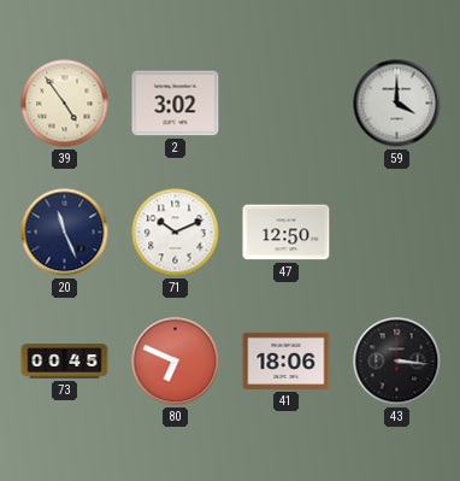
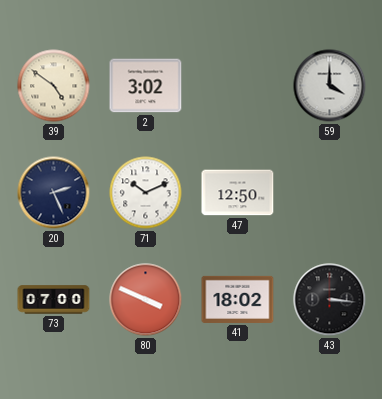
39: 4:54 -> 4:51
20: 11:26 -> 2:26
73: 00:45 -> 07:00
80: 6:49 -> 3:49
41: 18:06 -> 18:02
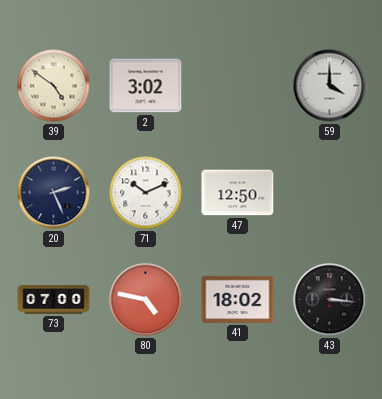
80: 3:49 -> 4:47
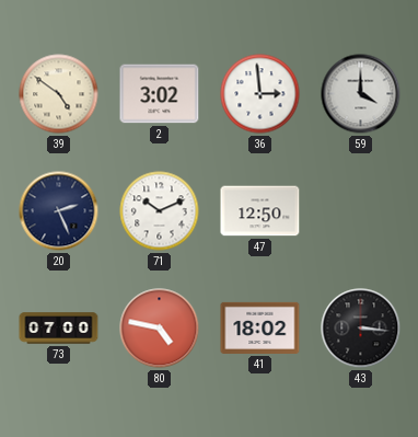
36: none -> 2:59
